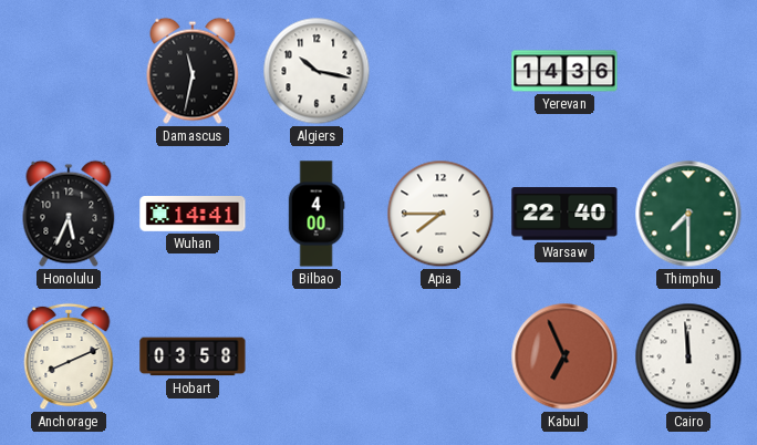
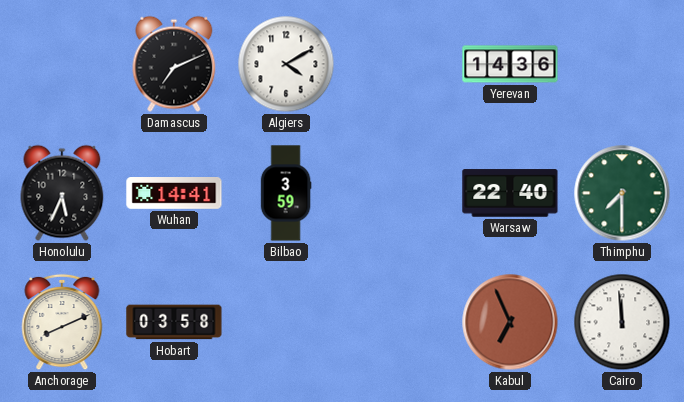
Damascus: 11:32 -> 7:11
Algiers: 10:17 -> 4:10
Bilbao: 4:00 -> 3:59
Apia: 7:45 -> none
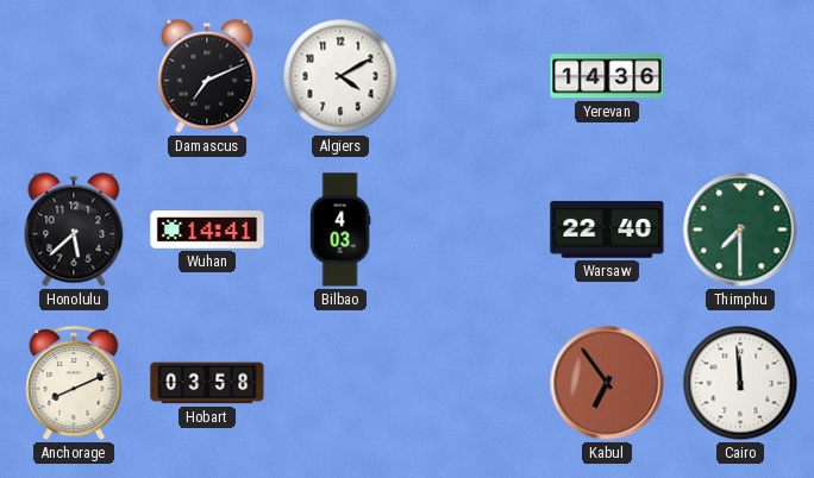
Honolulu: 5:34 -> 5:38
Bilbao: 3:59 -> 4:03
Kabul: 6:56 -> 6:54
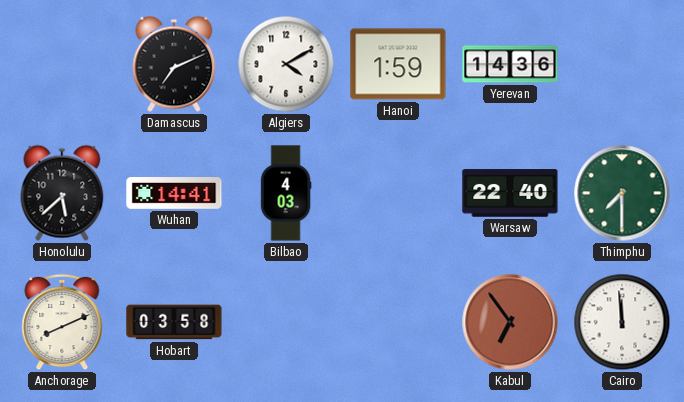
Hanoi: none -> 1:59
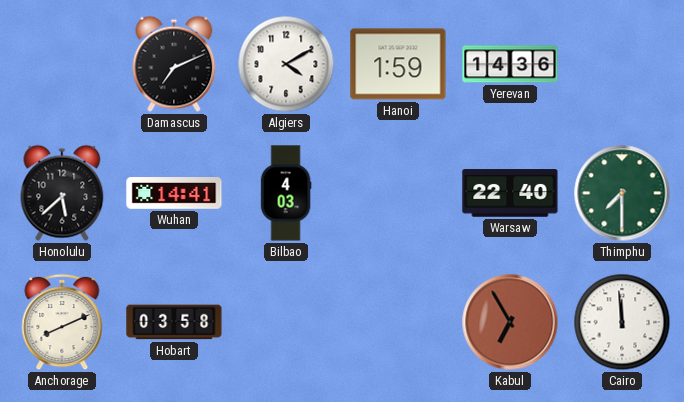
Kabul: 6:54 -> 6:55
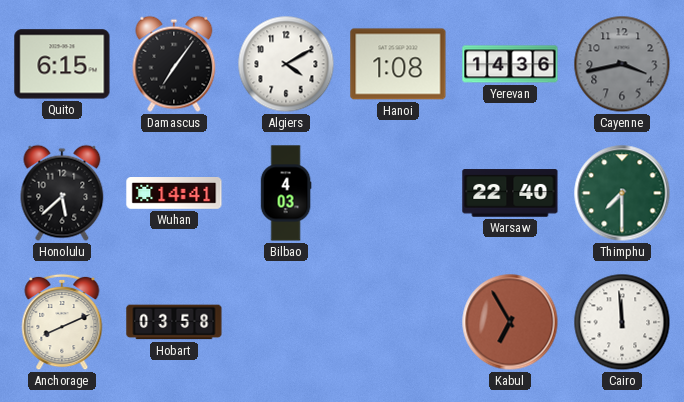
Quito: none -> 6:15
Damascus: 7:11 -> 7:06
Hanoi: 1:59 -> 1:08
Cayenne: none -> 3:43
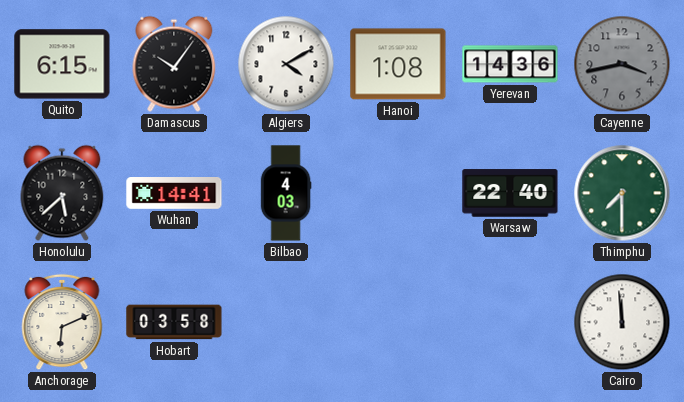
Damascus: 7:06 -> 10:06
Anchorage: 8:11 -> 6:11
Kabul: 6:55 -> none
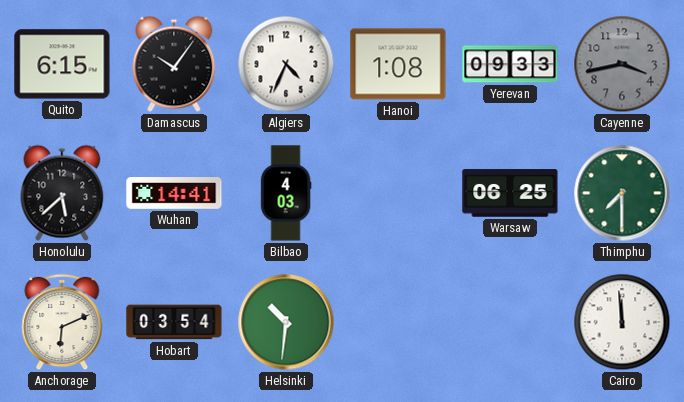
Algiers: 4:10 -> 4:34
Yerevan: 14:36 -> 09:33
Warsaw: 22:40 -> 06:25
Hobart: 03:58 -> 03:54
Helsinki: none -> 10:31
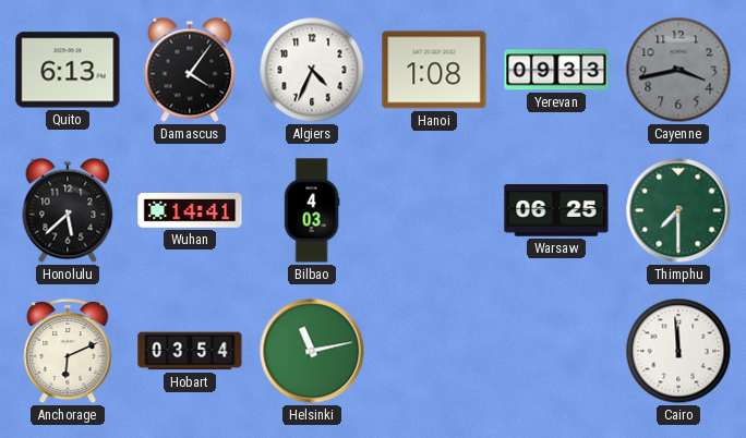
Quito: 6:15 -> 6:13
Damascus: 10:06 -> 4:06
Helsinki: 10:31 -> 11:13
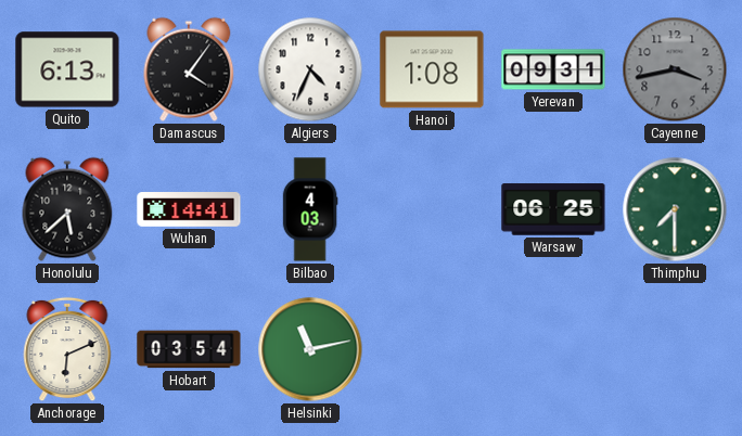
Yerevan: 09:33 -> 09:31
Cairo: 11:59 -> none
